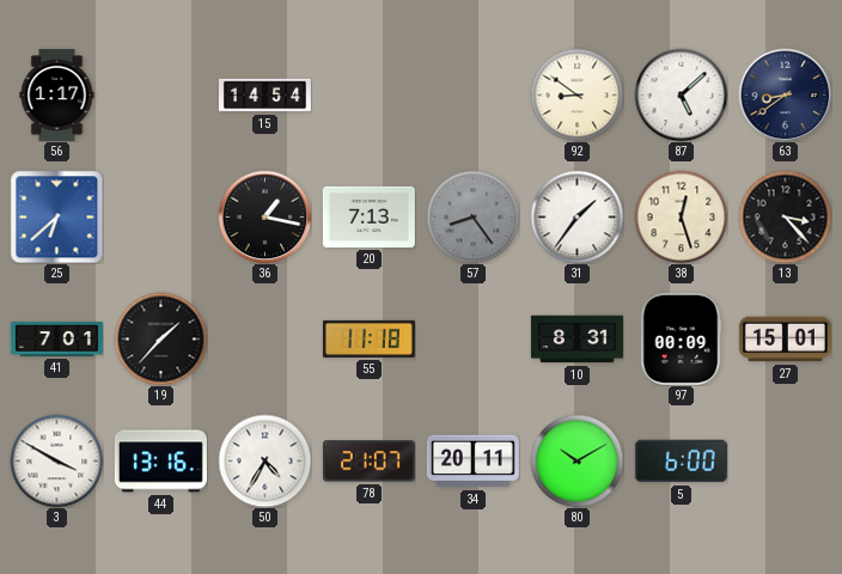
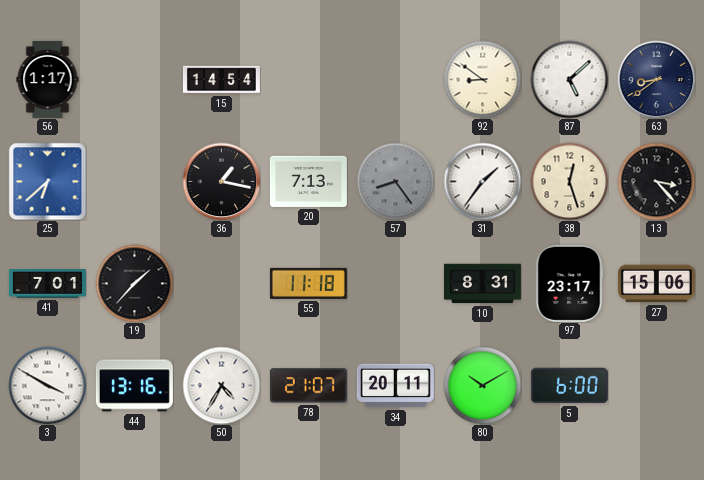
97: 00:09 -> 23:17
27: 15:01 -> 15:06
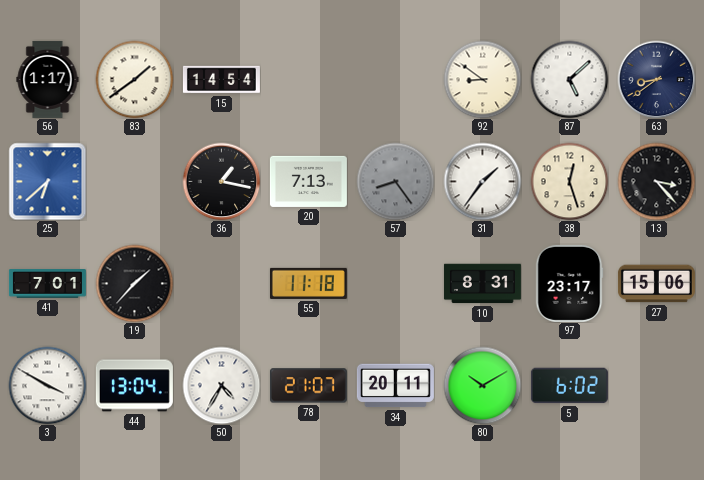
83: none -> 1:39
44: 13:16 -> 13:04
5: 6:00 -> 6:02
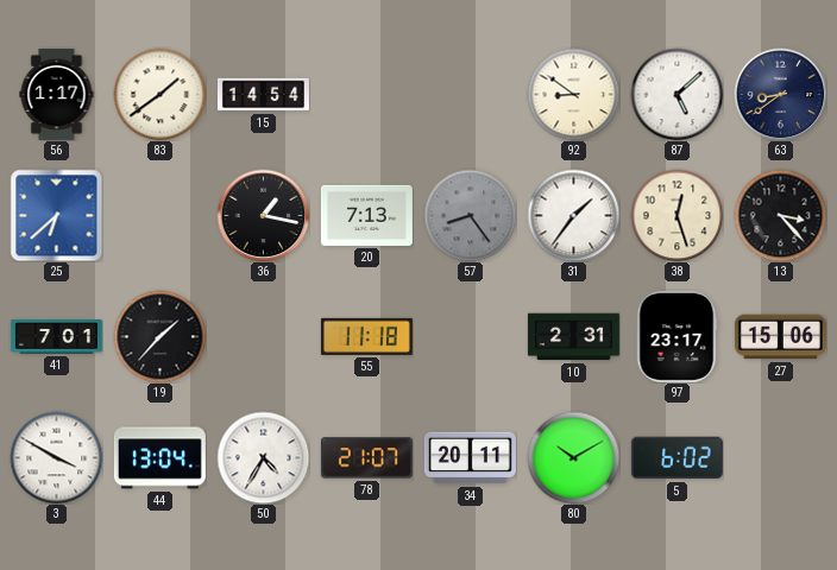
10: 8:31 -> 2:31
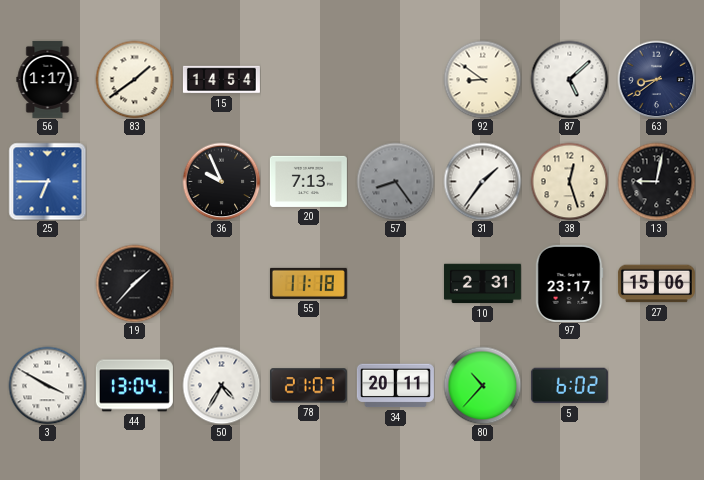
25: 6:38 -> 6:45
36: 1:17 -> 9:56
13: 3:23 -> 9:02
41: 7:01 -> none
80: 10:10 -> 10:37
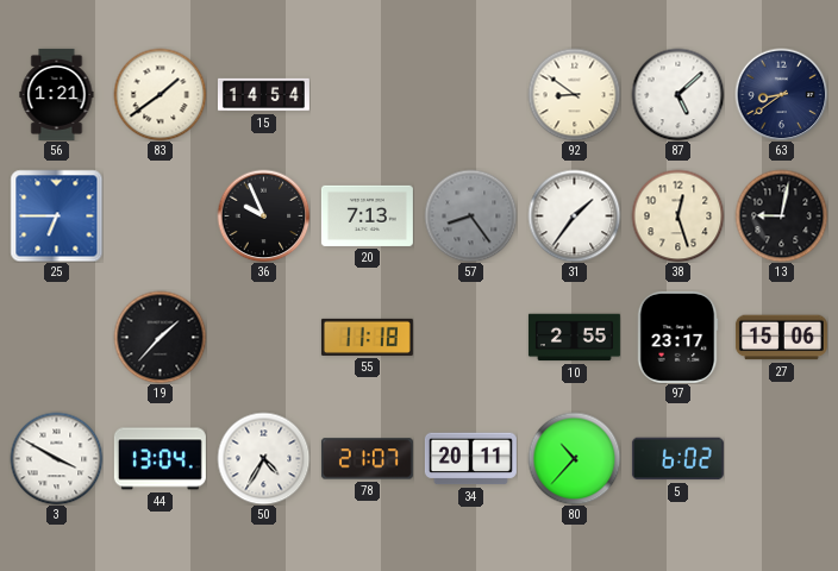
56: 1:17 -> 1:21
10: 2:31 -> 2:55
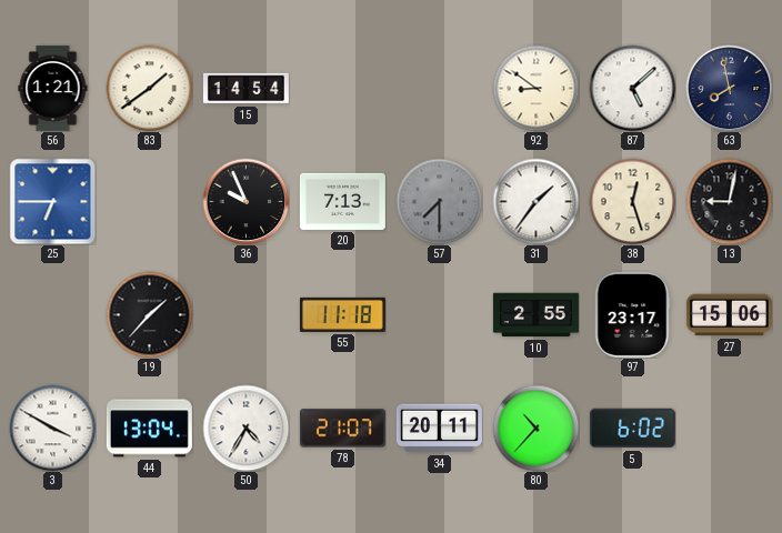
63: 8:39 -> 7:58
57: 8:24 -> 7:30
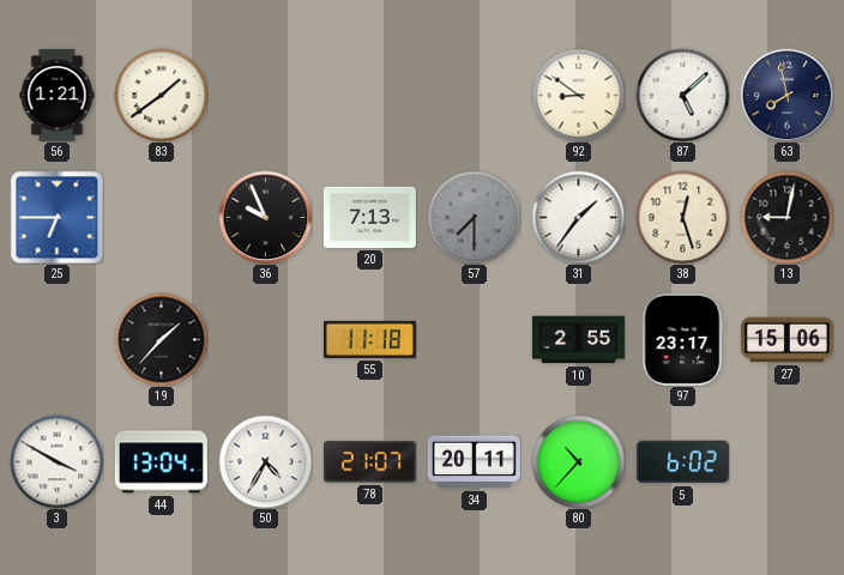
15: 14:54 -> none
